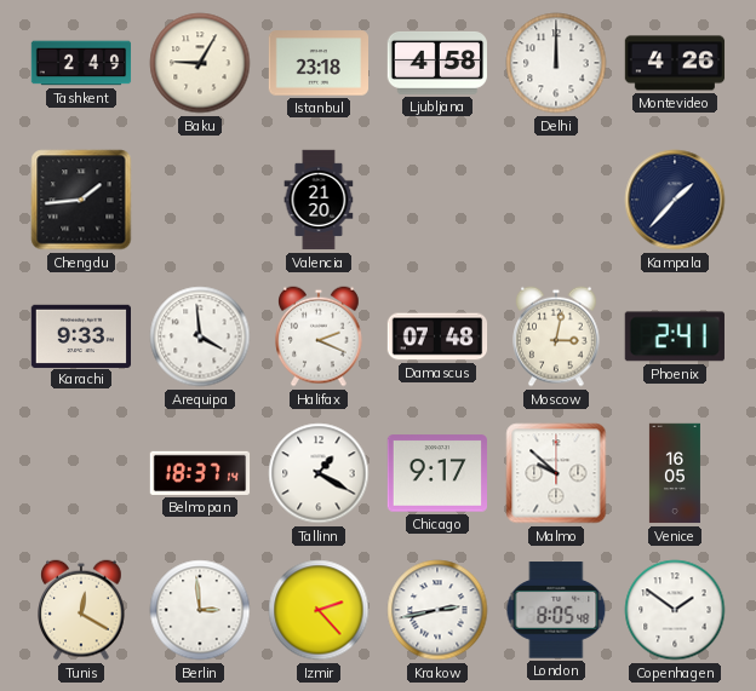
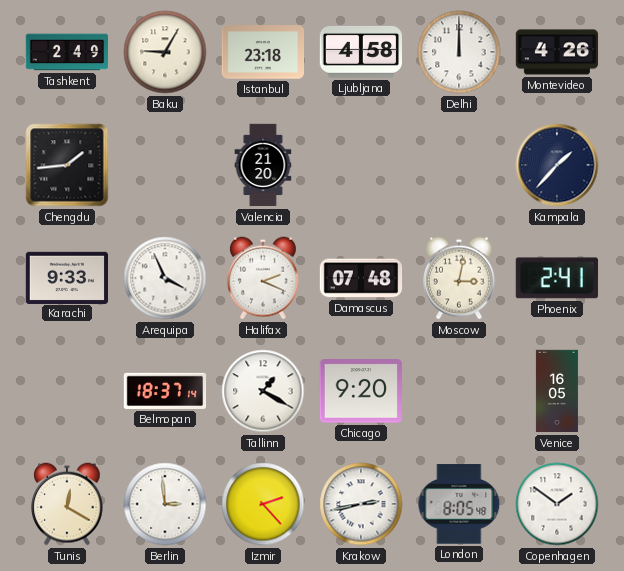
Arequipa: 3:59 -> 3:56
Chicago: 9:17 -> 9:20
Malmo: 9:52 -> none
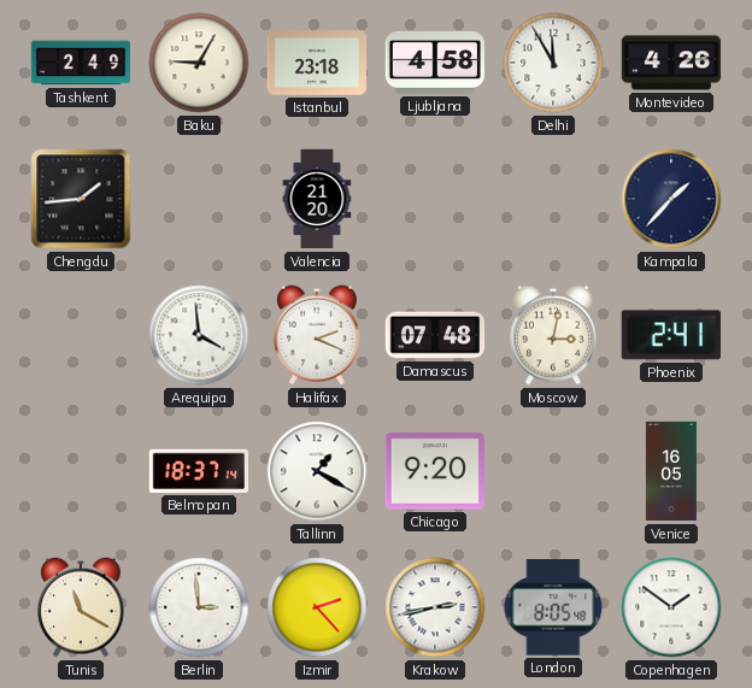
Delhi: 12:00 -> 11:55
Karachi: 9:33 -> none
Arequipa: 3:56 -> 3:59
Tunis: 12:20 -> 11:20
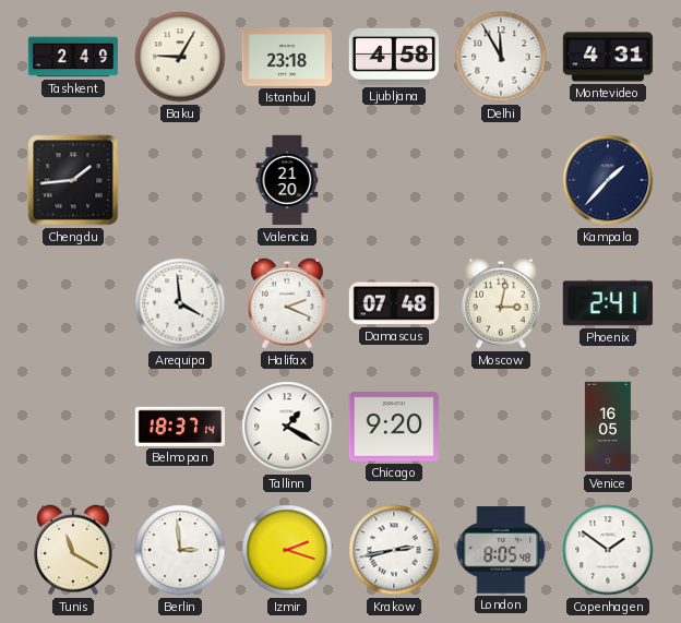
Montevideo: 4:26 -> 4:31
Izmir: 2:23 -> 2:18
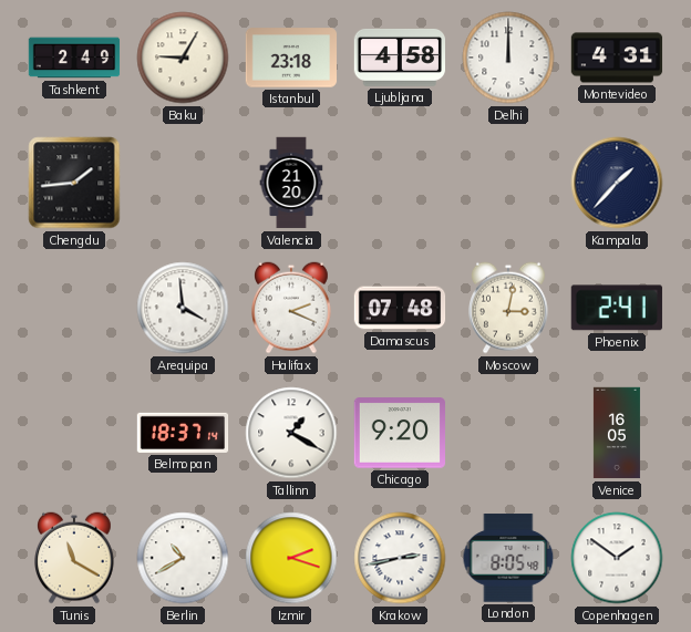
Delhi: 11:55 -> 12:00
Berlin: 2:59 -> 10:40
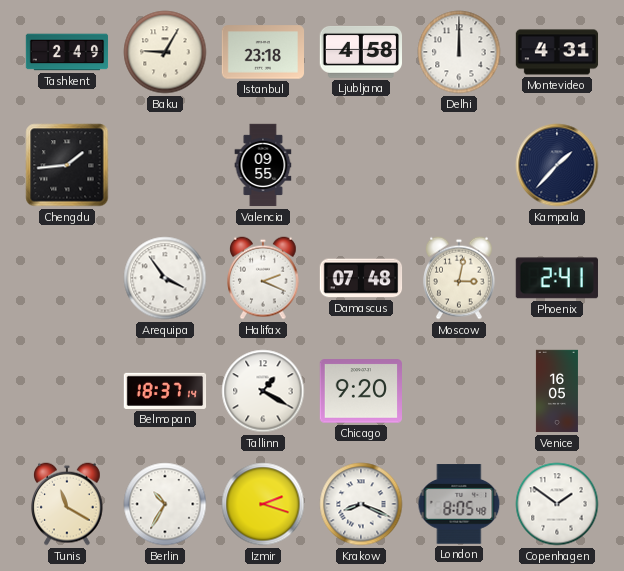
Valencia: 21:20 -> 09:55
Arequipa: 3:59 -> 3:54
Berlin: 10:40 -> 10:35
Krakow: 2:43 -> 8:19
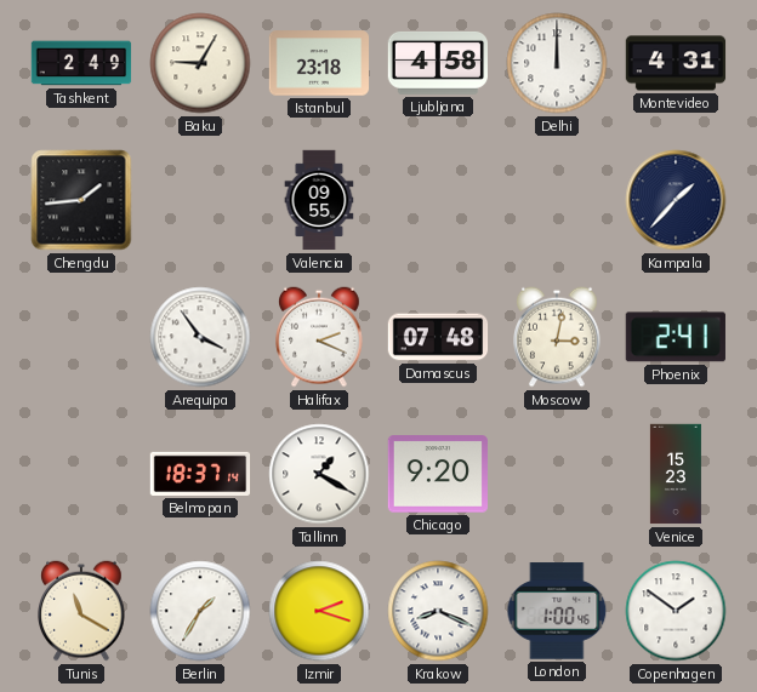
Venice: 16:05 -> 15:23
Berlin: 10:35 -> 1:35
London: 8:05 -> 1:00
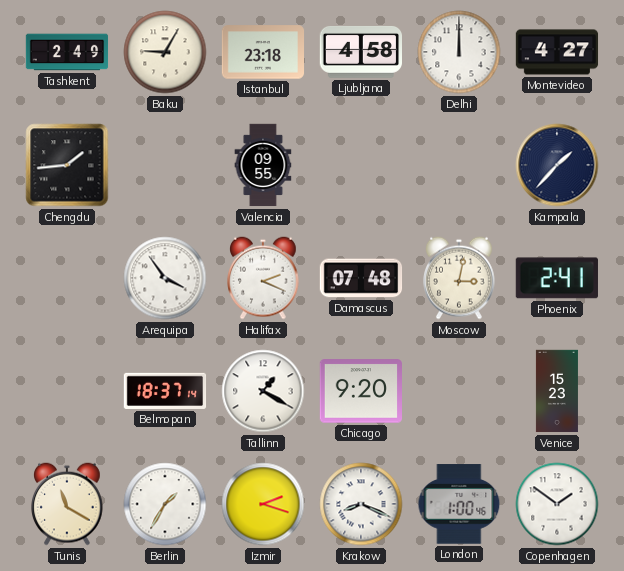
Montevideo: 4:31 -> 4:27
